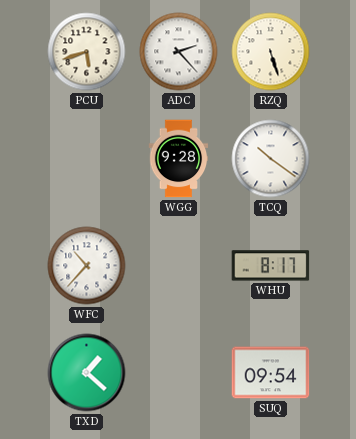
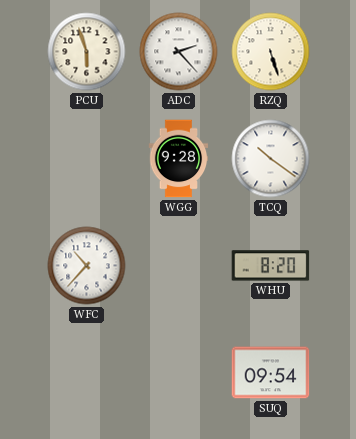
PCU: 5:42 -> 5:57
WHU: 8:17 -> 8:20
TXD: 1:22 -> none
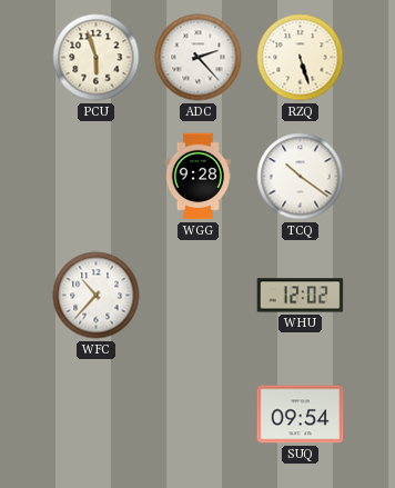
WHU: 8:20 -> 12:02
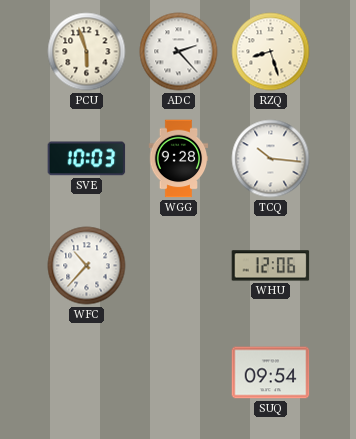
RZQ: 5:27 -> 8:27
SVE: none -> 10:03
TCQ: 10:21 -> 10:16
WHU: 12:02 -> 12:06
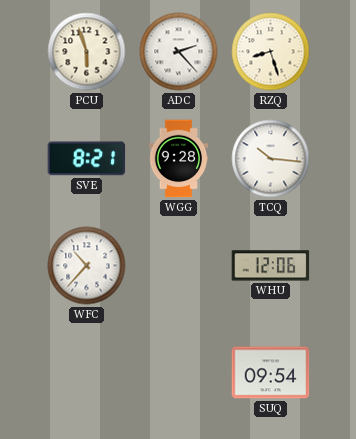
SVE: 10:03 -> 8:21
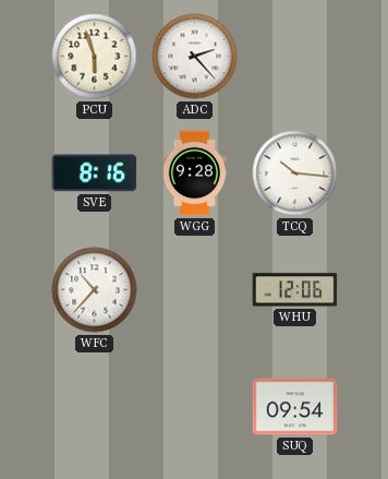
RZQ: 8:27 -> none
SVE: 8:21 -> 8:16
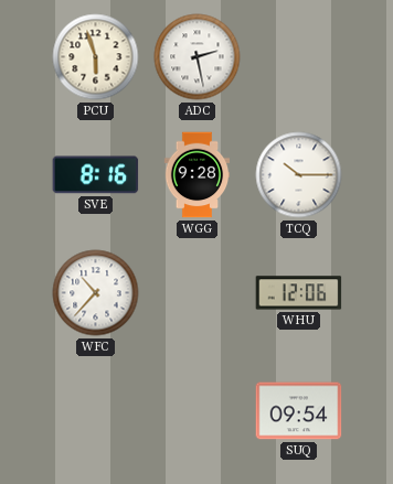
ADC: 2:23 -> 2:28
TCQ: 10:16 -> 10:15
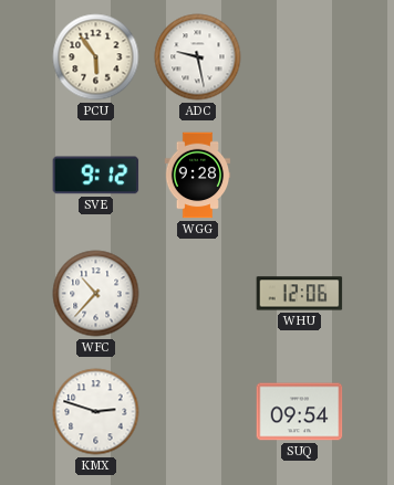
PCU: 5:57 -> 5:54
ADC: 2:28 -> 9:28
SVE: 8:16 -> 9:12
TCQ: 10:15 -> none
KMX: none -> 2:48
